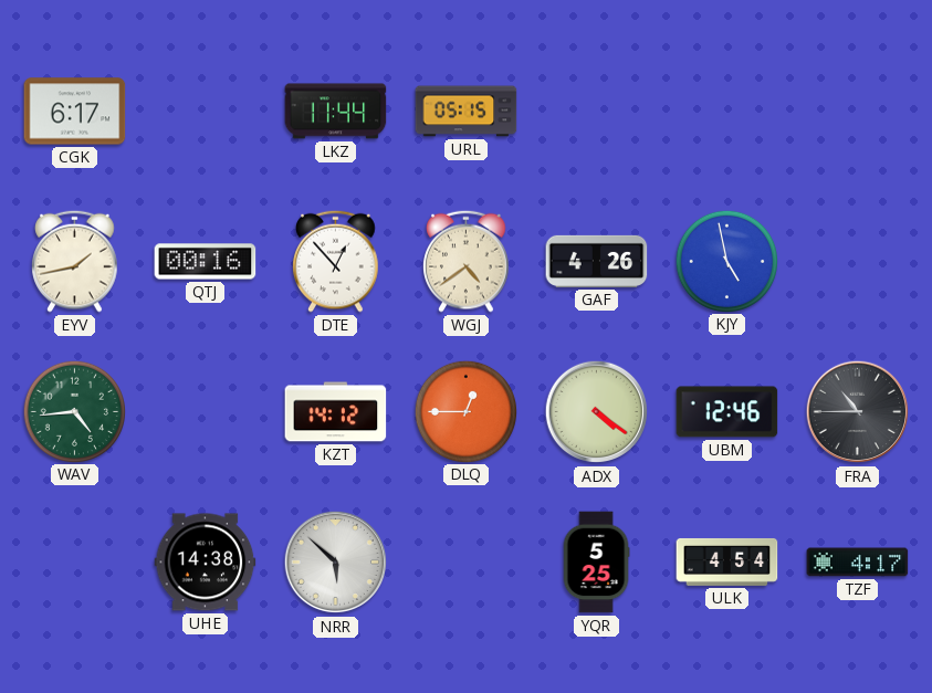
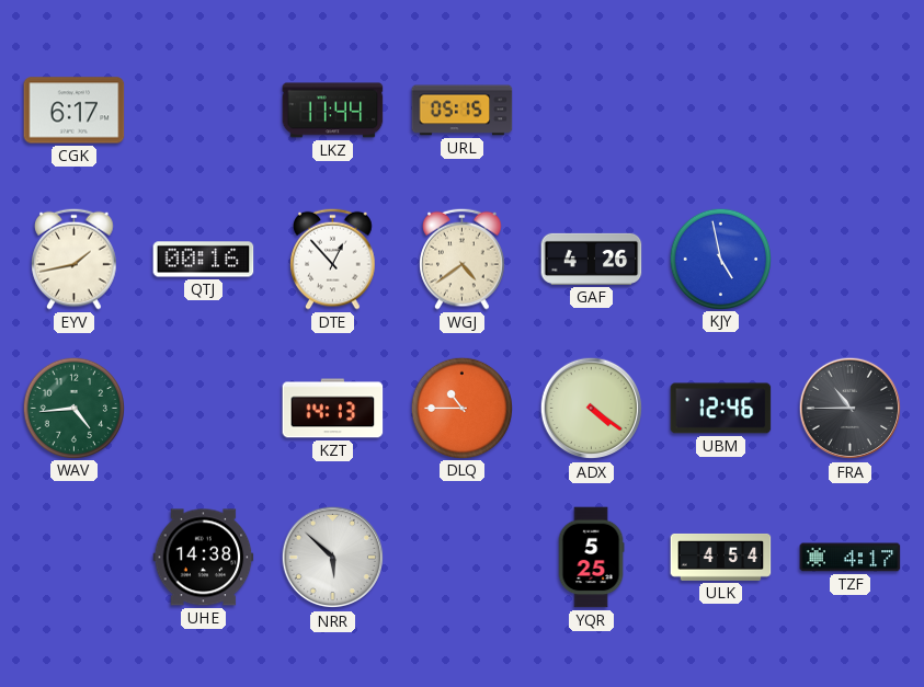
KZT: 14:12 -> 14:13
DLQ: 12:45 -> 10:45
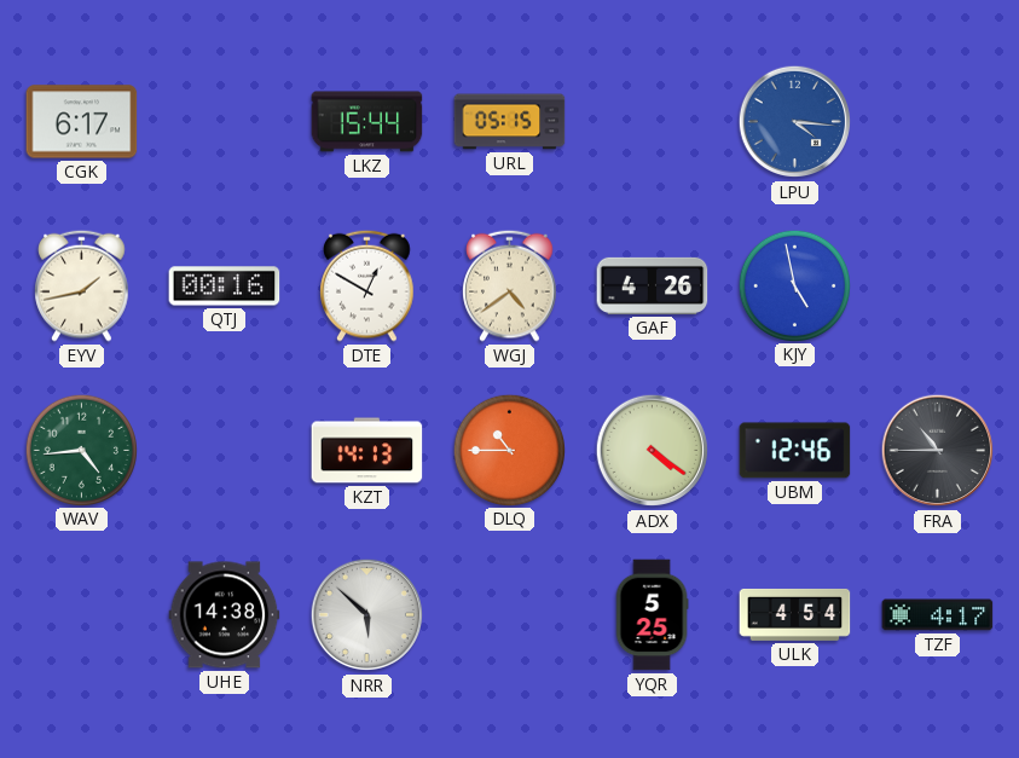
LKZ: 11:44 -> 15:44
LPU: none -> 4:16
DTE: 12:53 -> 12:50
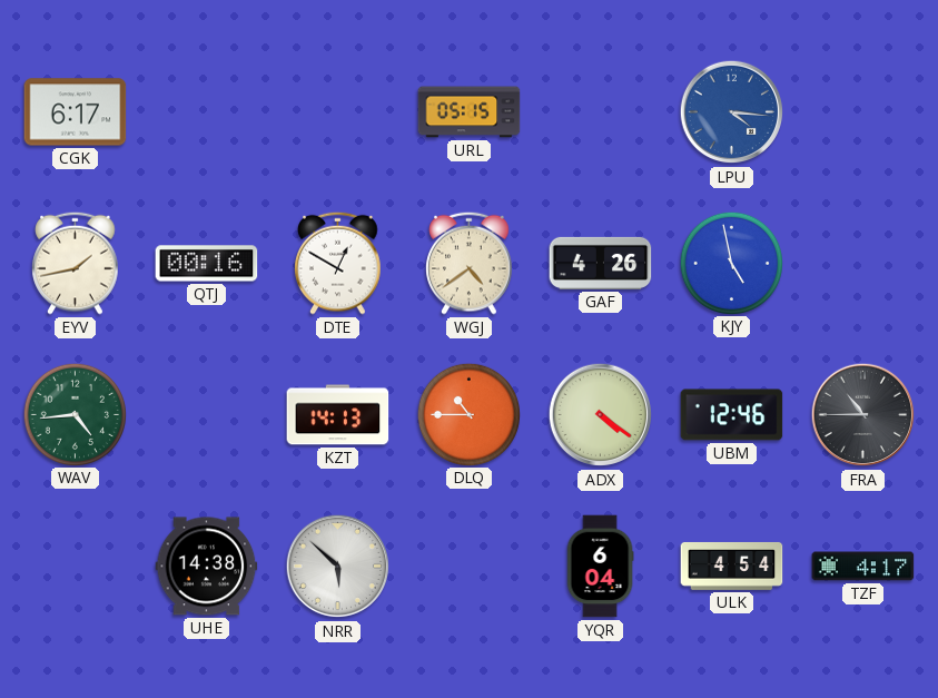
LKZ: 15:44 -> none
YQR: 5:25 -> 6:04
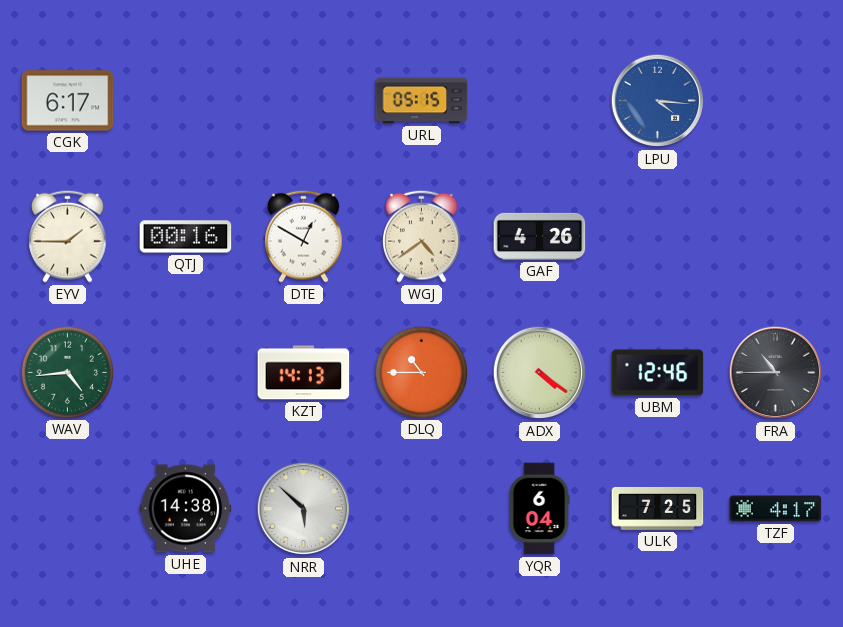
EYV: 1:43 -> 1:45
KJY: 4:58 -> none
ULK: 4:54 -> 7:25
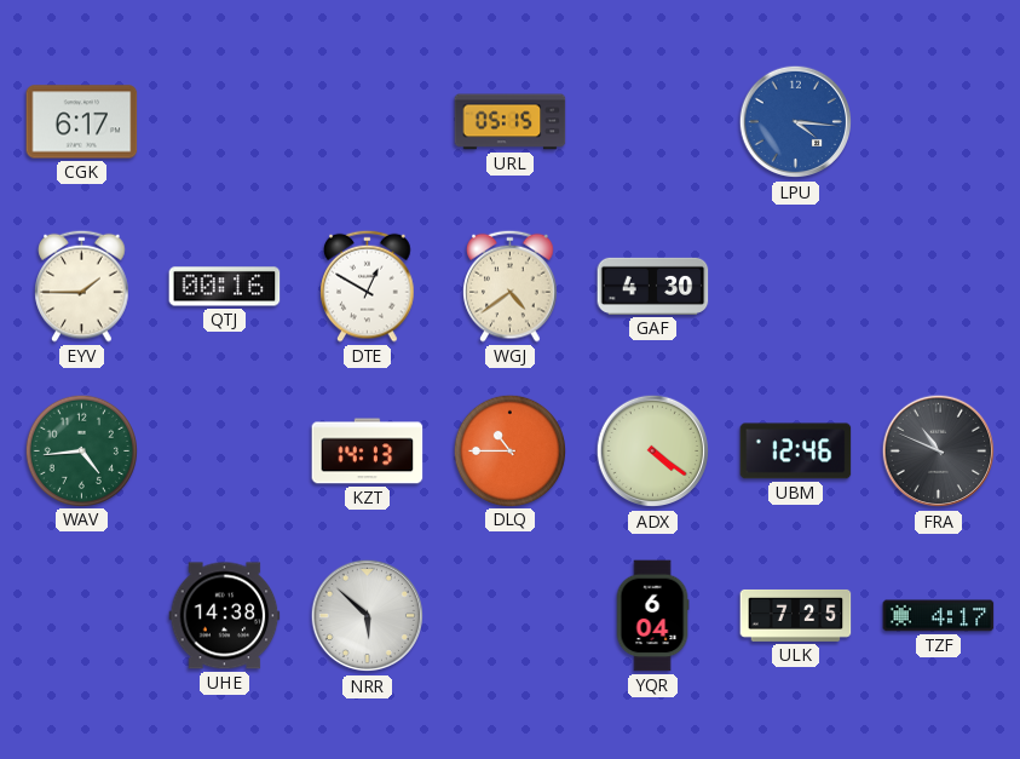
GAF: 4:26 -> 4:30
FRA: 10:45 -> 10:49
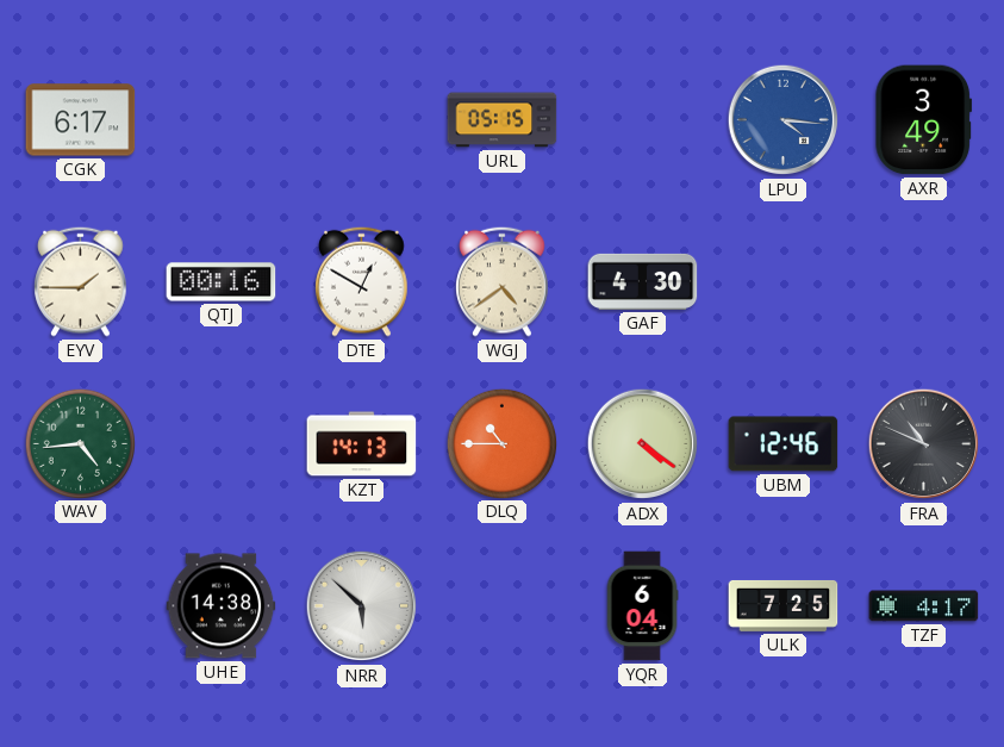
AXR: none -> 3:49
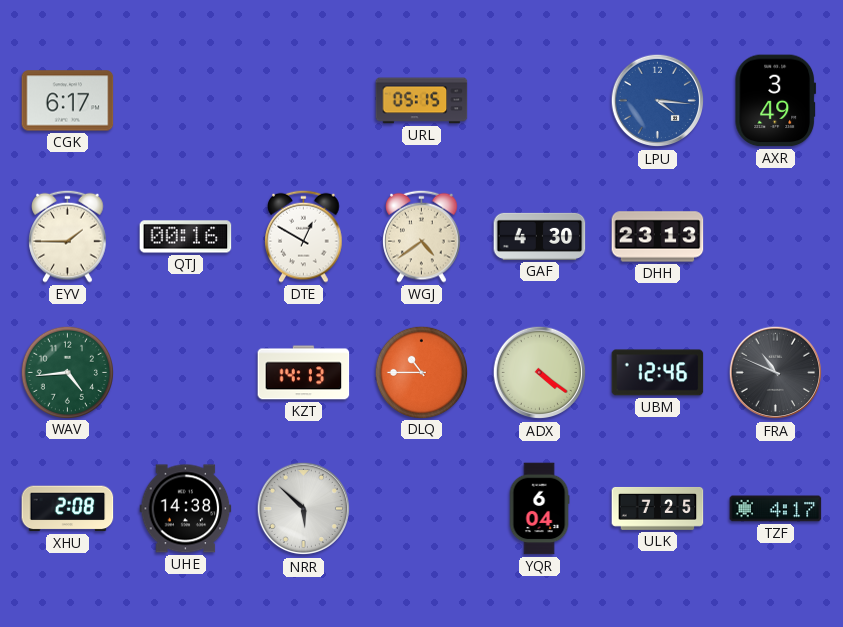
DHH: none -> 23:13
XHU: none -> 2:08
